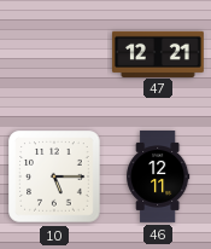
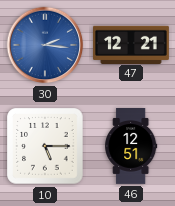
30: none -> 2:16
46: 12:11 -> 12:51
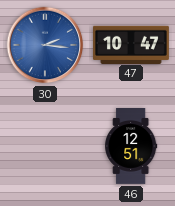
47: 12:21 -> 10:47
10: 5:15 -> none
